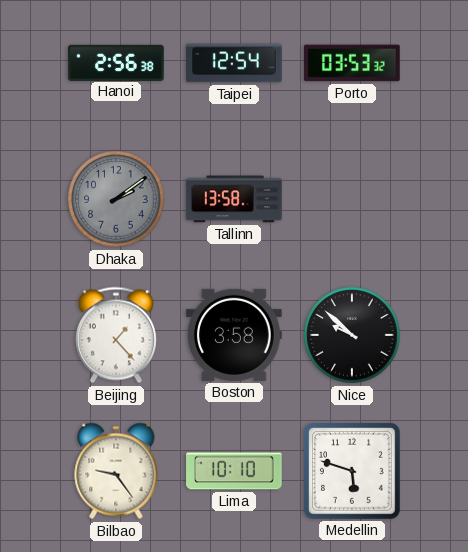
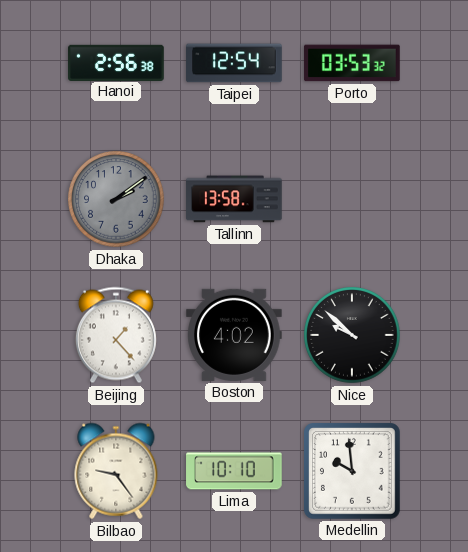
Boston: 3:58 -> 4:02
Medellin: 5:48 -> 9:59
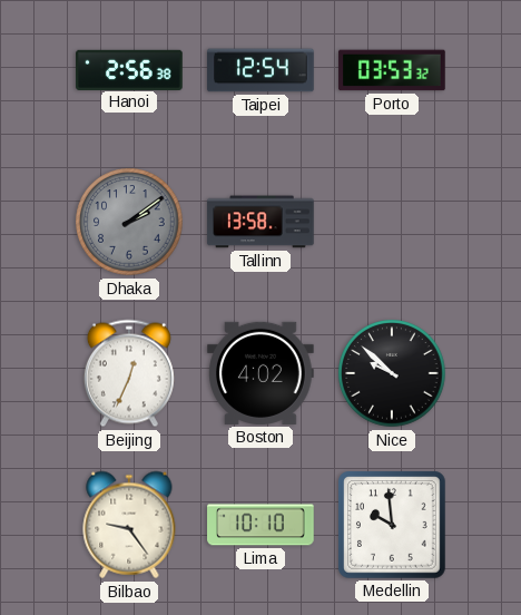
Beijing: 1:23 -> 12:34
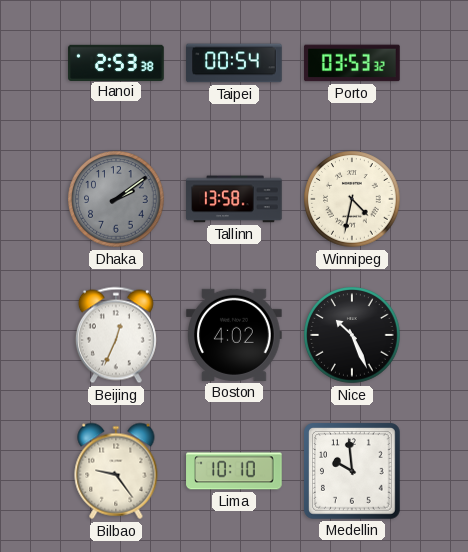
Hanoi: 2:56 -> 2:53
Taipei: 12:54 -> 00:54
Winnipeg: none -> 4:32
Nice: 9:52 -> 10:26
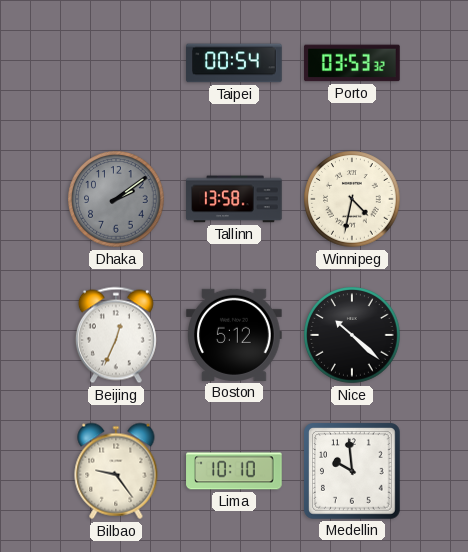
Hanoi: 2:53 -> none
Boston: 4:02 -> 5:12
Nice: 10:26 -> 10:22
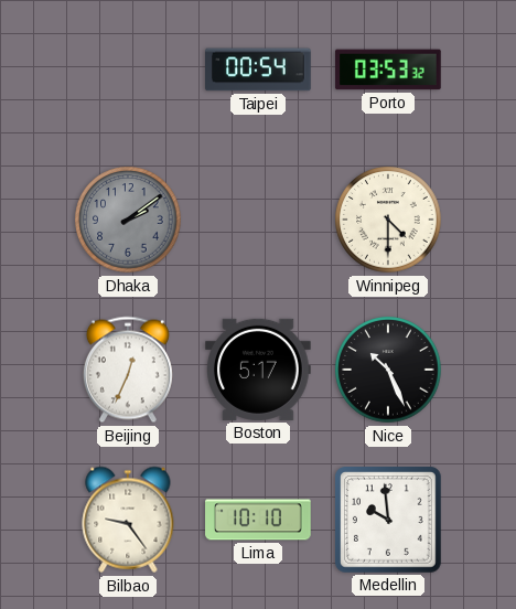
Tallinn: 13:58 -> none
Winnipeg: 4:32 -> 4:30
Boston: 5:12 -> 5:17
Nice: 10:22 -> 10:26
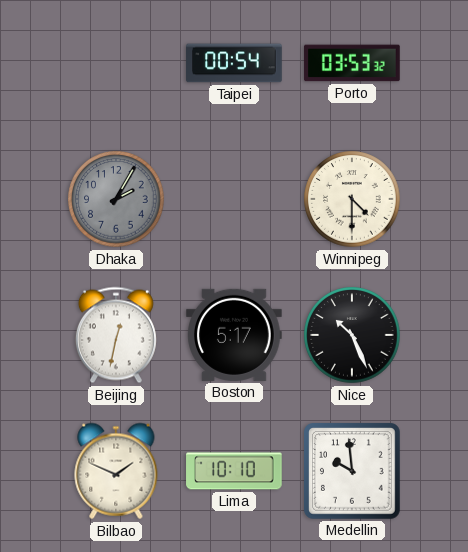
Dhaka: 2:09 -> 2:05
Beijing: 12:34 -> 12:32
Bilbao: 9:24 -> 1:49
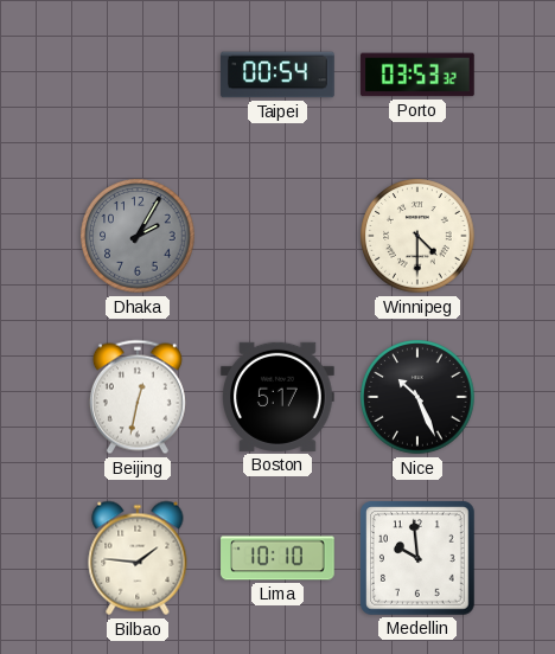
Bilbao: 1:49 -> 1:46
